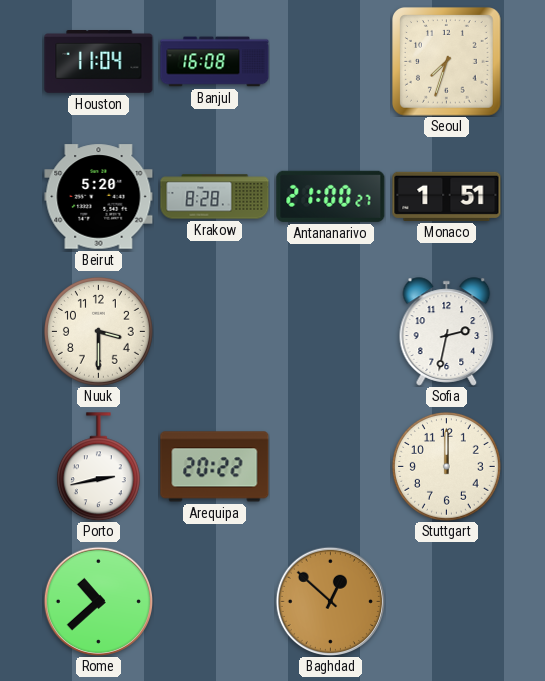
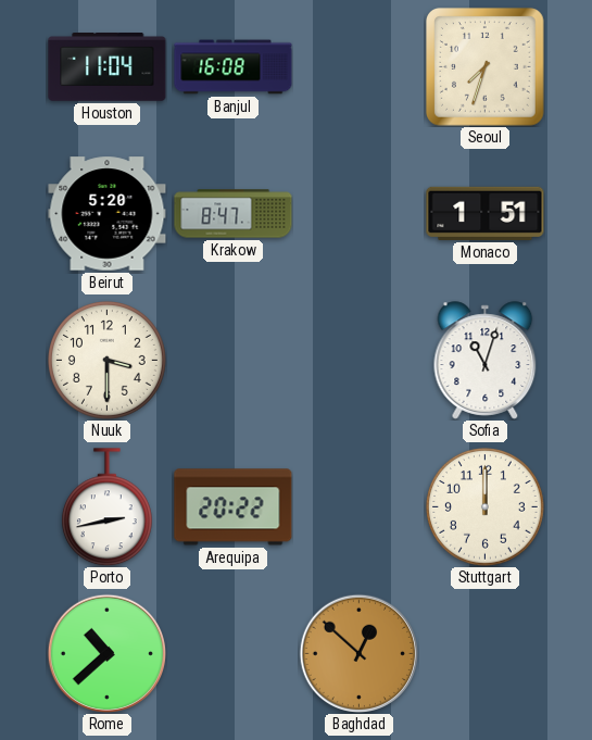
Krakow: 8:28 -> 8:47
Antananarivo: 21:00 -> none
Sofia: 2:32 -> 11:03
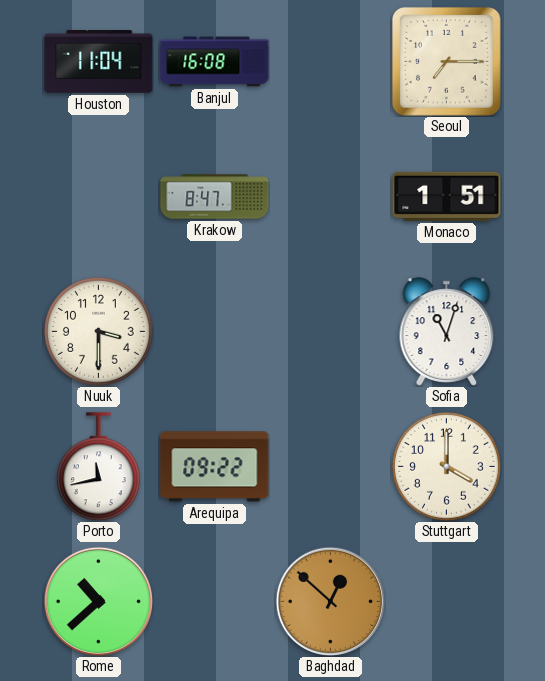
Seoul: 7:33 -> 7:15
Beirut: 5:20 -> none
Porto: 2:43 -> 11:43
Arequipa: 20:22 -> 09:22
Stuttgart: 12:00 -> 4:00
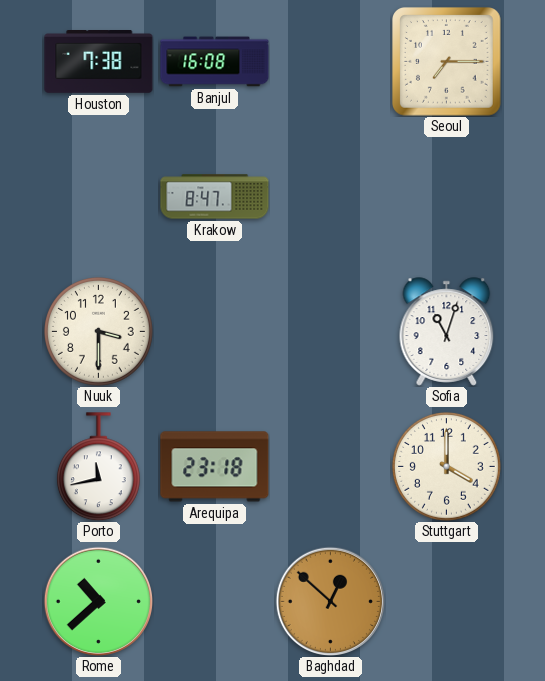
Houston: 11:04 -> 7:38
Monaco: 1:51 -> none
Arequipa: 09:22 -> 23:18
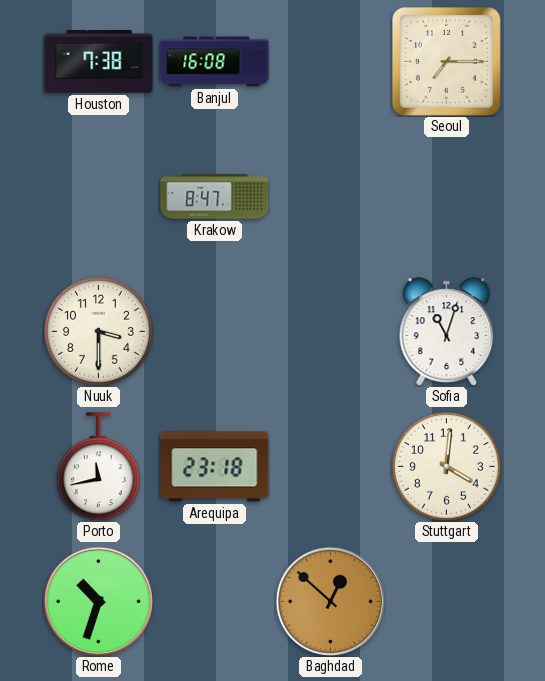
Stuttgart: 4:00 -> 4:01
Rome: 10:38 -> 10:33
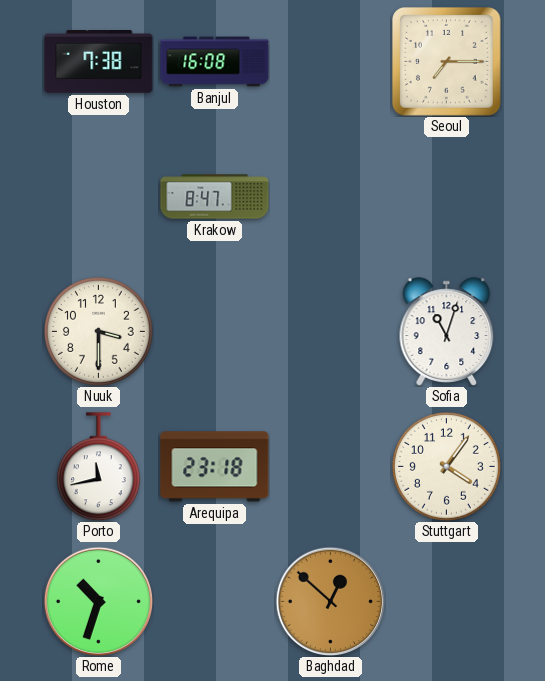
Stuttgart: 4:01 -> 4:06
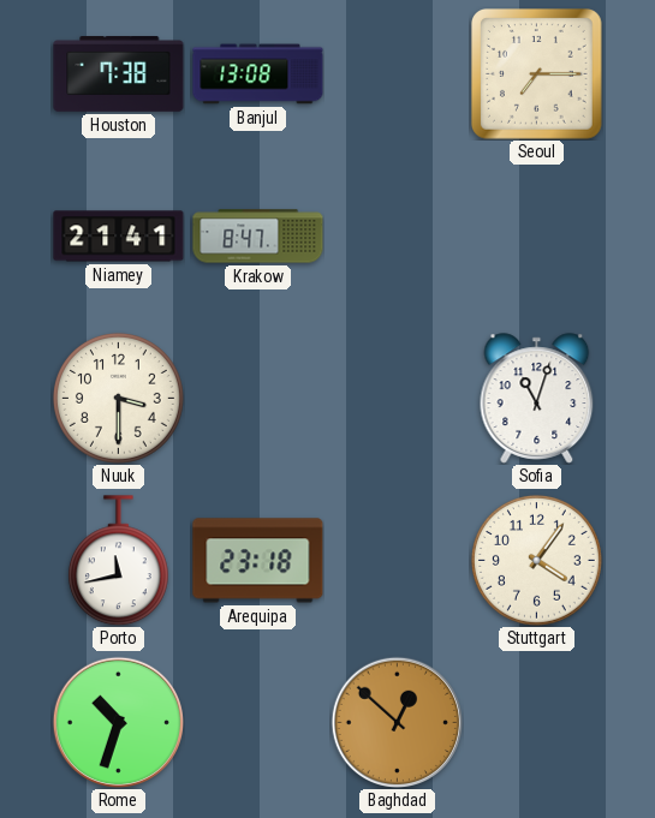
Banjul: 16:08 -> 13:08
Niamey: none -> 21:41
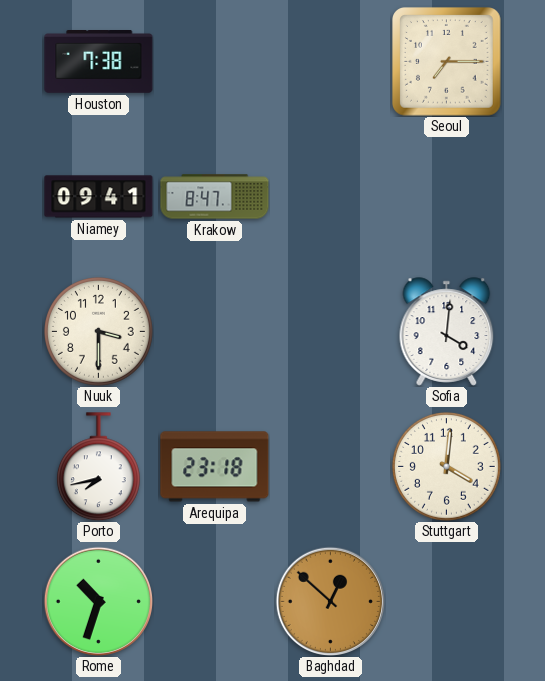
Banjul: 13:08 -> none
Niamey: 21:41 -> 09:41
Sofia: 11:03 -> 4:01
Porto: 11:43 -> 7:43
Stuttgart: 4:06 -> 4:01
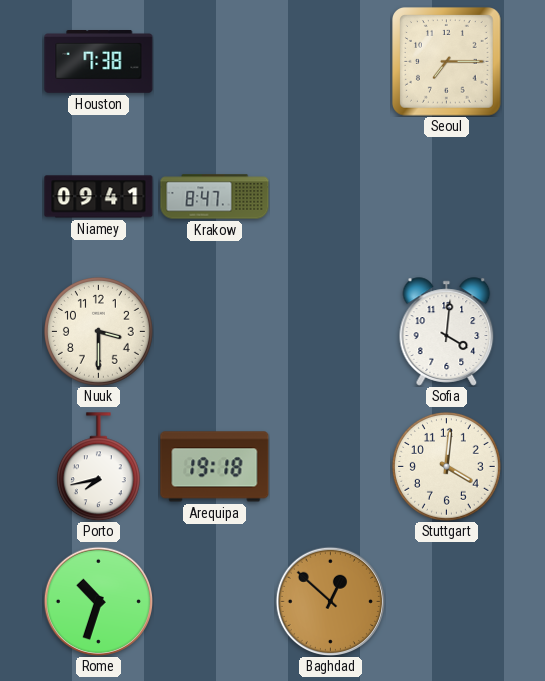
Arequipa: 23:18 -> 19:18
